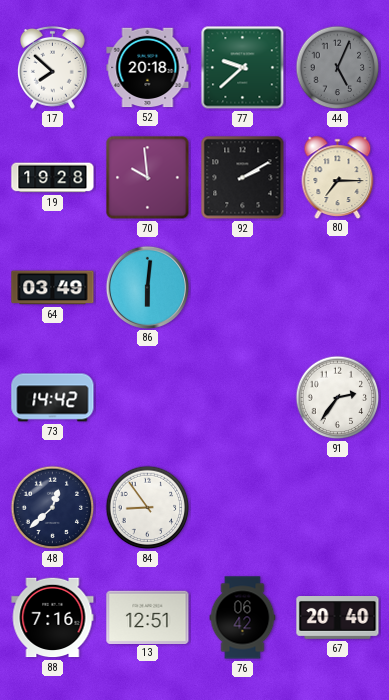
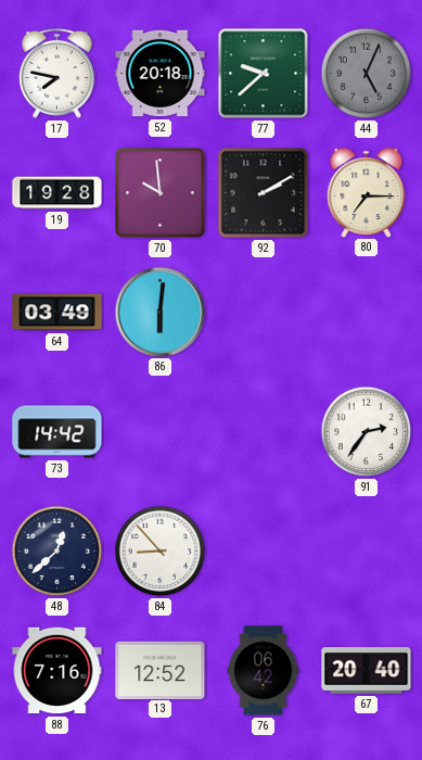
17: 7:52 -> 7:47
84: 8:54 -> 8:53
13: 12:51 -> 12:52
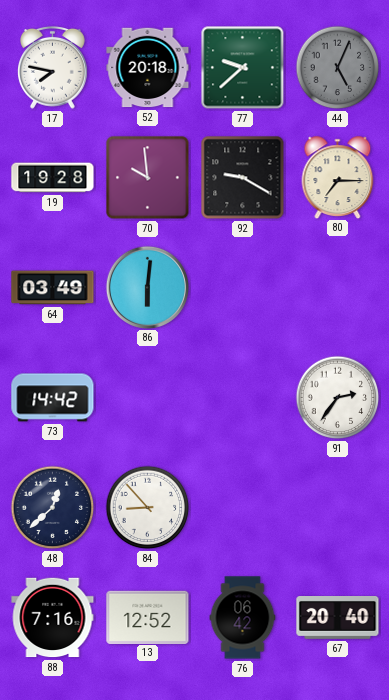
92: 2:10 -> 9:20
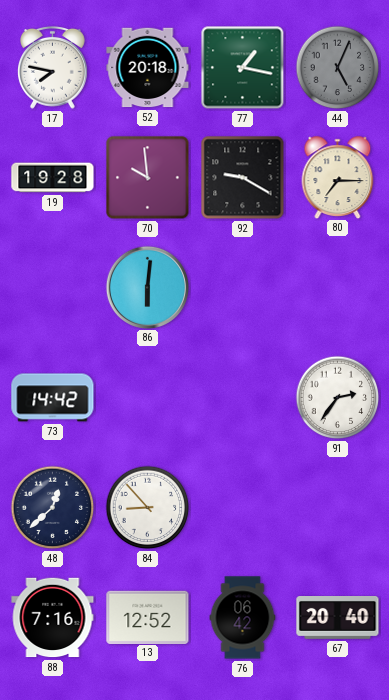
77: 9:38 -> 1:17
64: 03:49 -> none
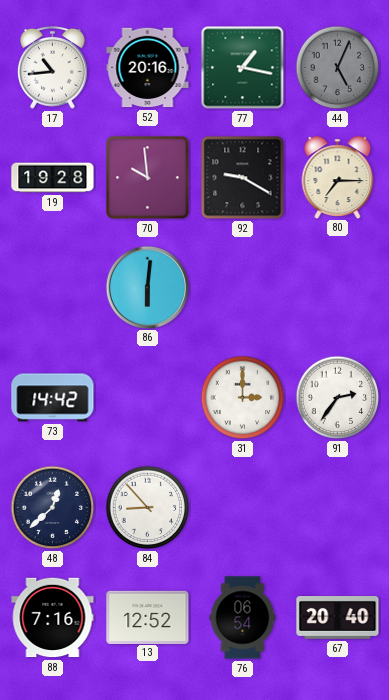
17: 7:47 -> 10:44
52: 20:18 -> 20:16
31: none -> 3:00
76: 06:42 -> 06:54
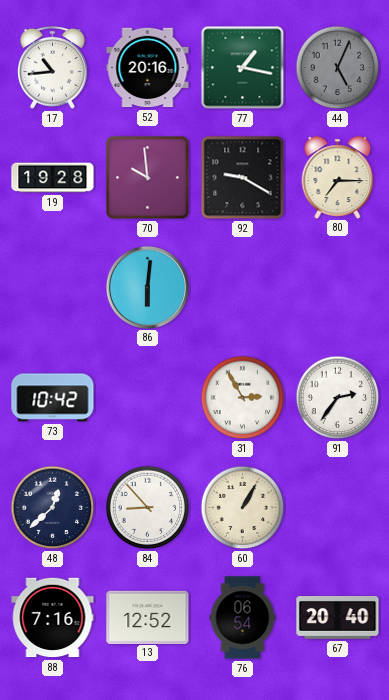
73: 14:42 -> 10:42
31: 3:00 -> 2:55
60: none -> 1:05
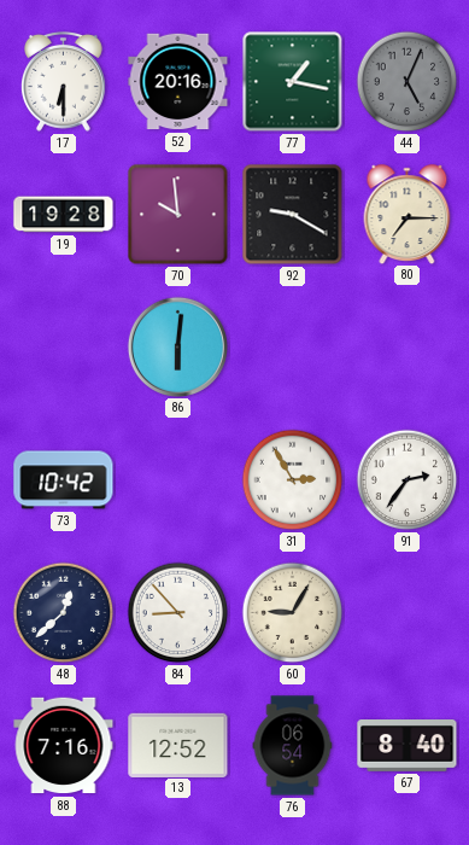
17: 10:44 -> 6:30
60: 1:05 -> 9:05
67: 20:40 -> 8:40
